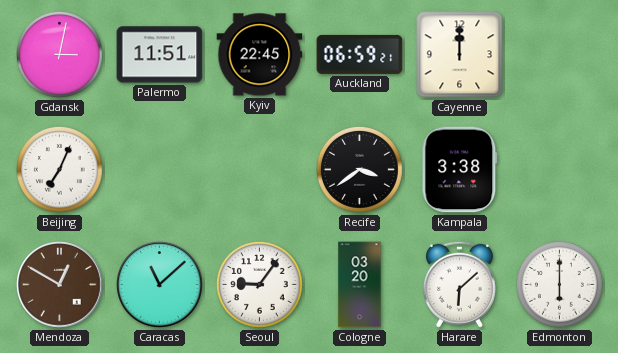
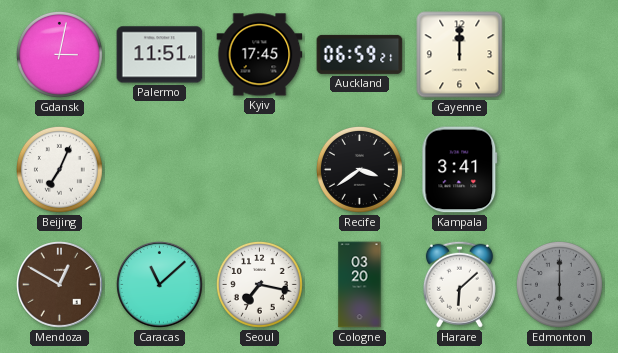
Kyiv: 22:45 -> 17:45
Kampala: 3:38 -> 3:41
Seoul: 9:06 -> 7:17
Edmonton dial: white -> grey
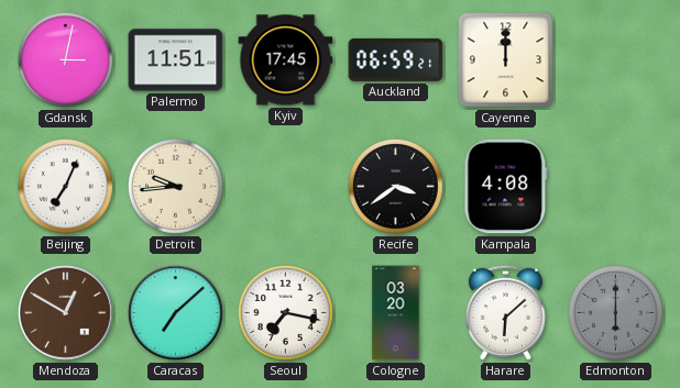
Detroit: none -> 9:44
Kampala: 3:41 -> 4:08
Caracas: 11:08 -> 7:08
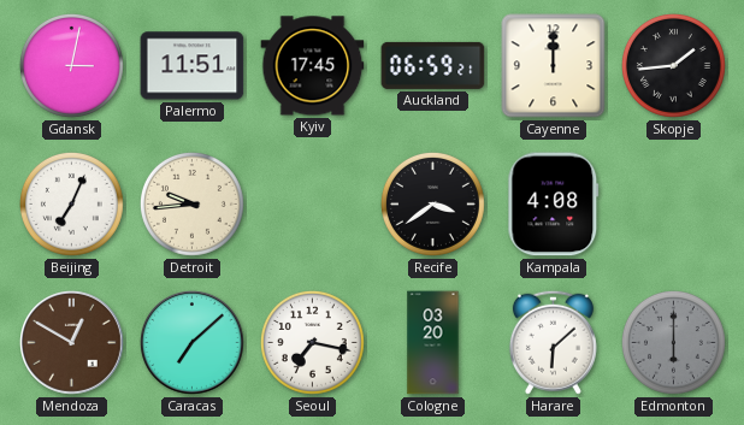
Skopje: none -> 1:44
